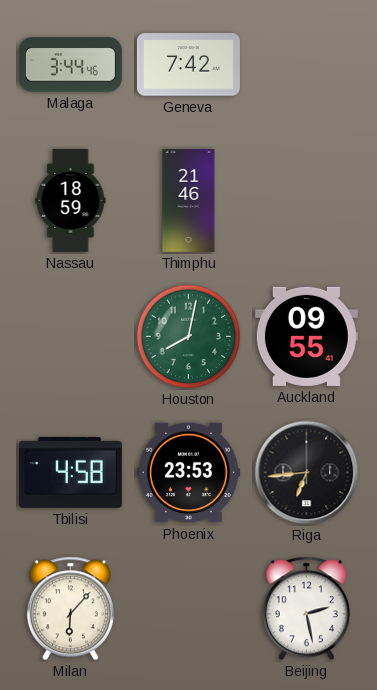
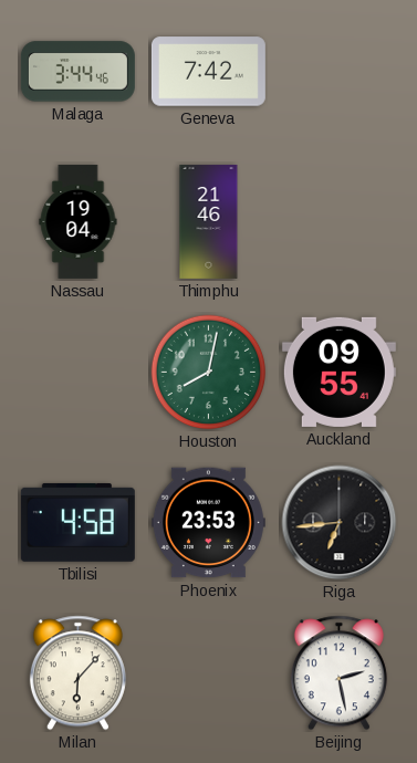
Nassau: 18:59 -> 19:04
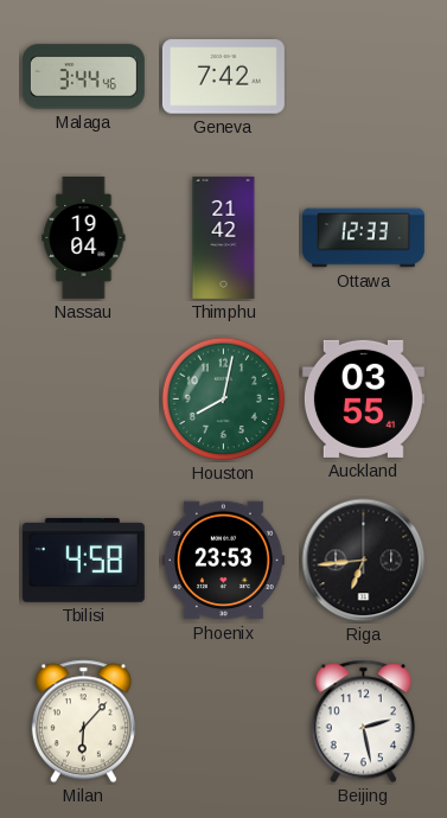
Thimphu: 21:46 -> 21:42
Ottawa: none -> 12:33
Auckland: 09:55 -> 03:55
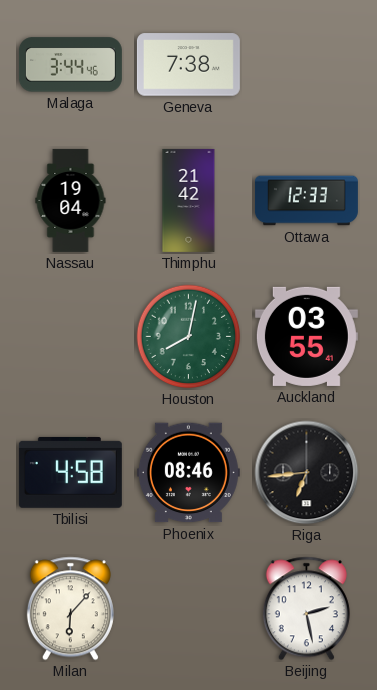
Geneva: 7:42 -> 7:38
Phoenix: 23:53 -> 08:46
